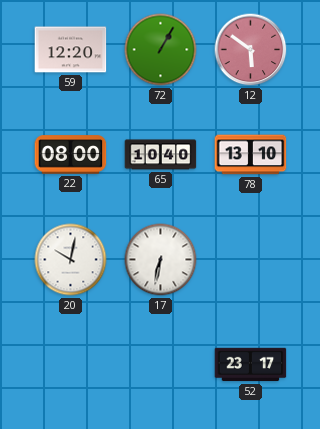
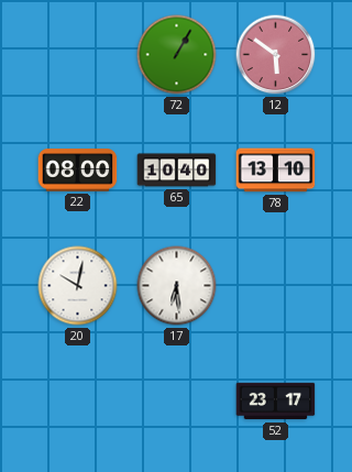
59: 12:20 -> none
17: 6:32 -> 6:29
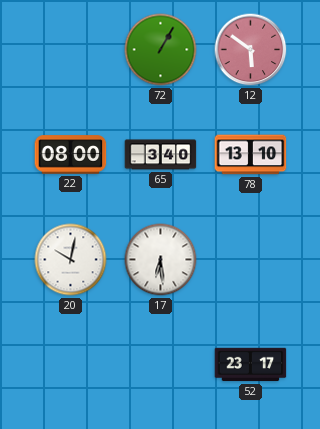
65: 10:40 -> 3:40
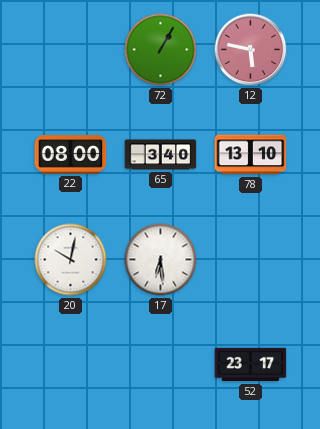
12: 5:51 -> 5:47
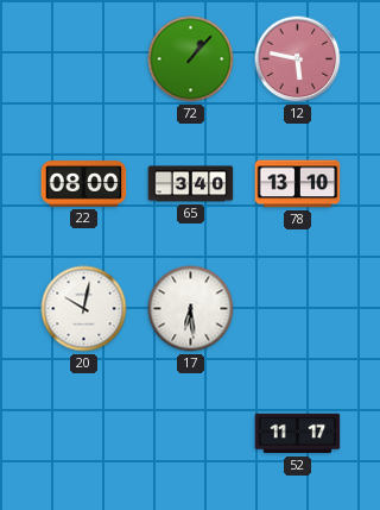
72: 1:05 -> 1:07
52: 23:17 -> 11:17
